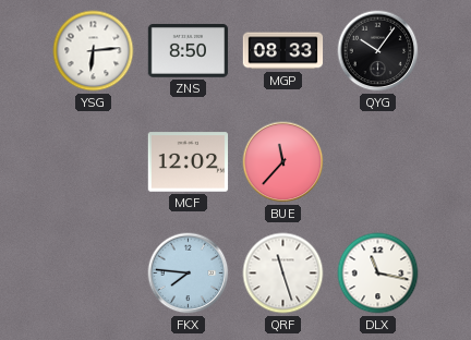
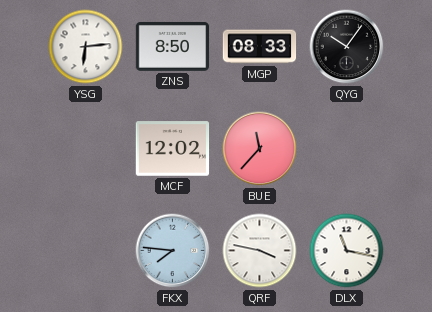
QRF: 11:27 -> 3:47
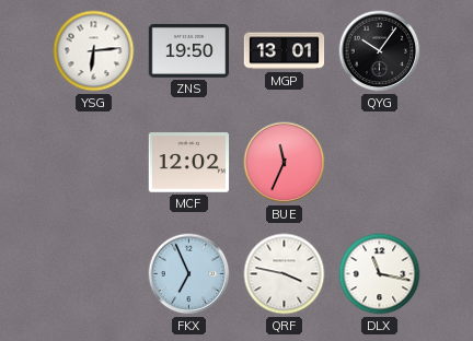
ZNS: 8:50 -> 19:50
MGP: 08:33 -> 13:01
BUE: 11:37 -> 11:34
FKX: 7:46 -> 6:56
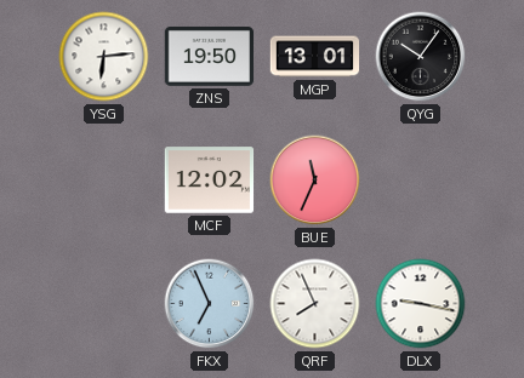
QRF: 3:47 -> 7:56
DLX: 11:17 -> 9:17
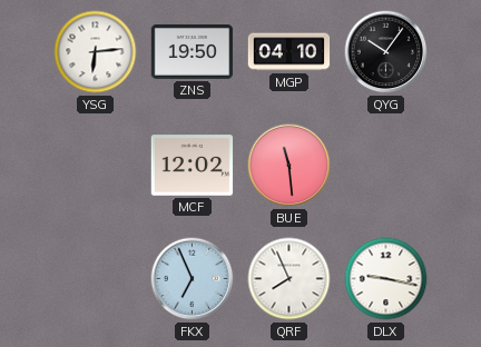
MGP: 13:01 -> 04:10
BUE: 11:34 -> 11:29
